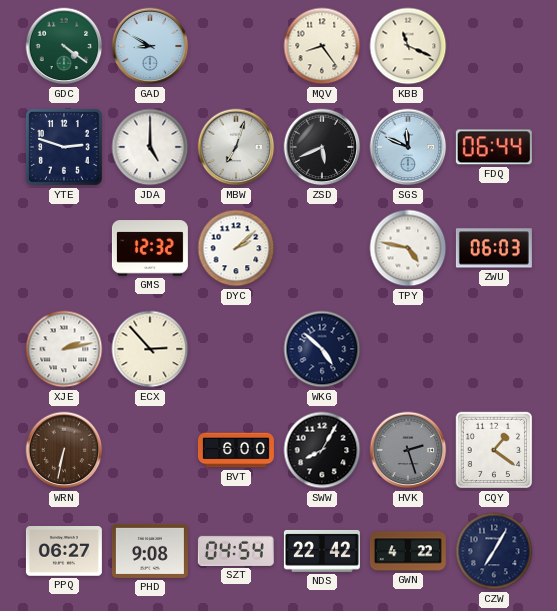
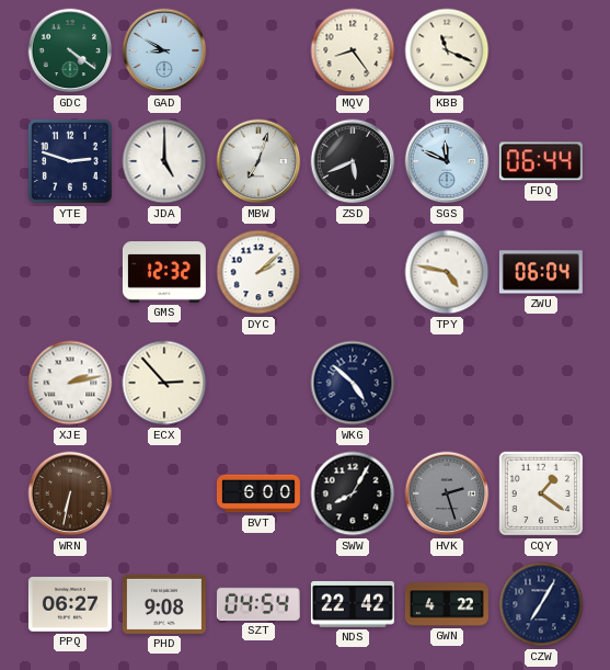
ZWU: 06:03 -> 06:04
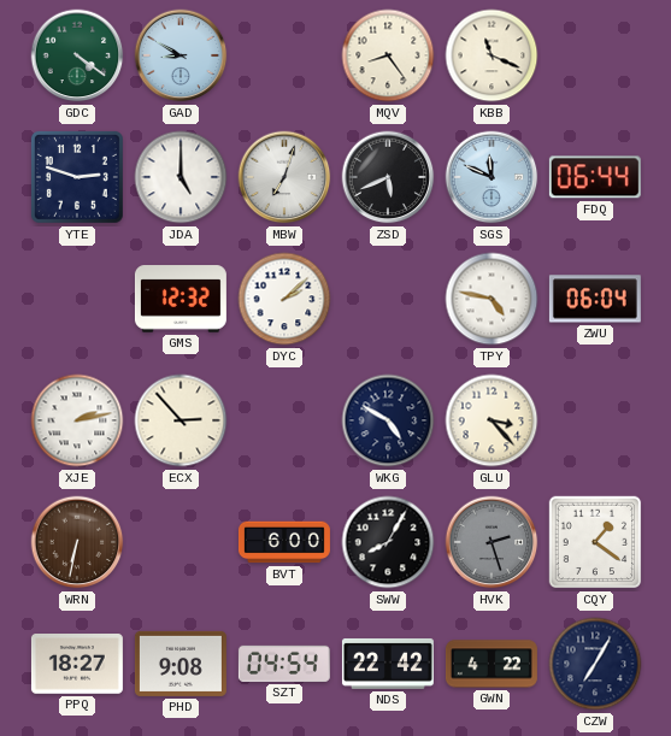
WKG: 4:52 -> 4:50
GLU: none -> 3:23
PPQ: 06:27 -> 18:27
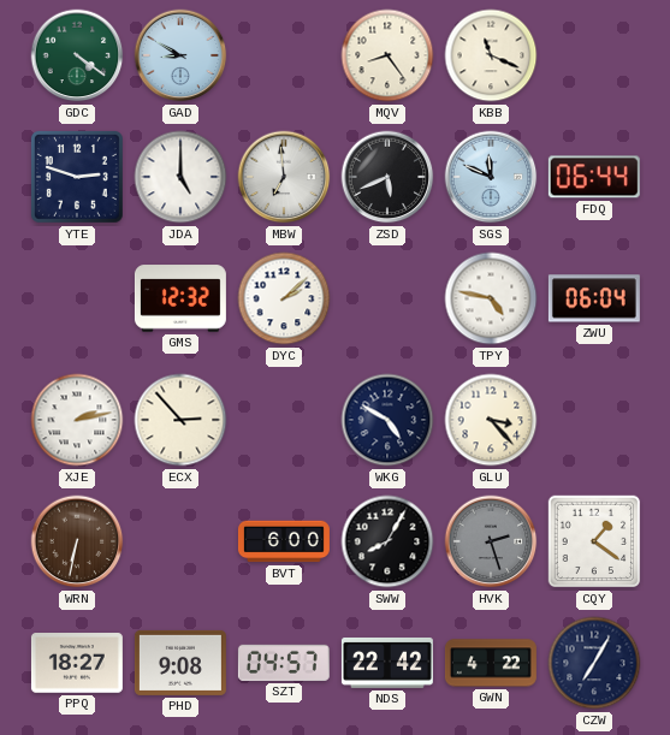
MBW: 7:03 -> 6:59
SZT: 04:54 -> 04:57
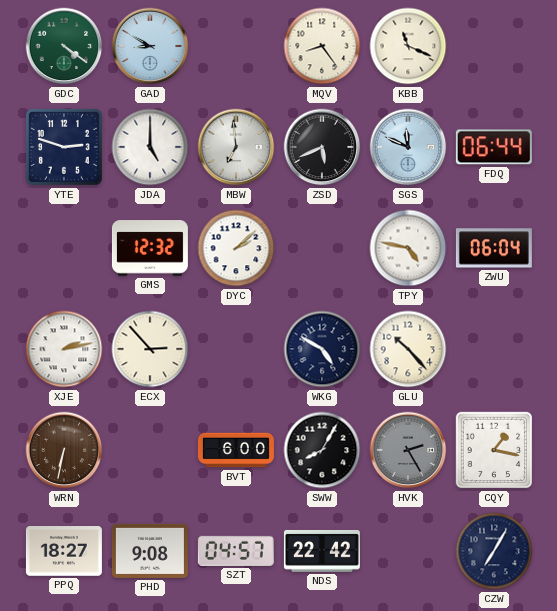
GLU: 3:23 -> 10:23
HVK: 2:27 -> 2:25
CQY: 1:21 -> 1:17
GWN: 4:22 -> none
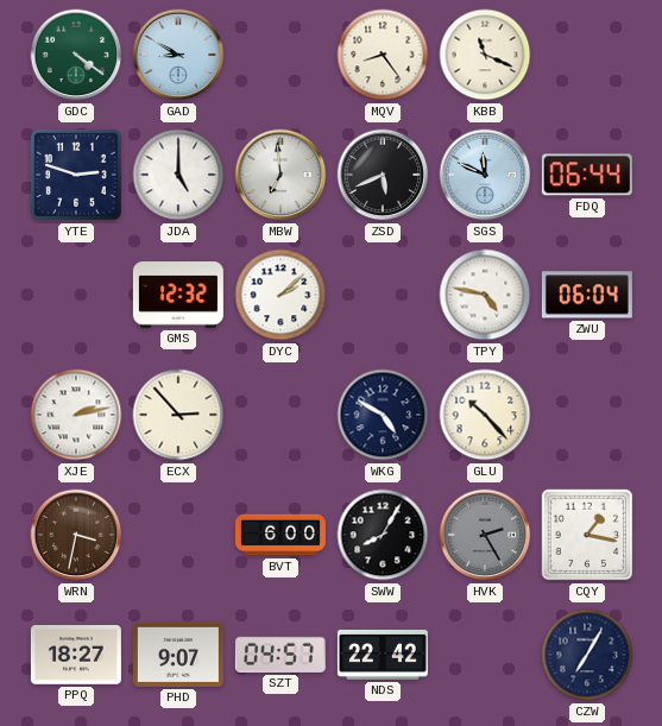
WRN: 6:32 -> 3:32
PHD: 9:08 -> 9:07
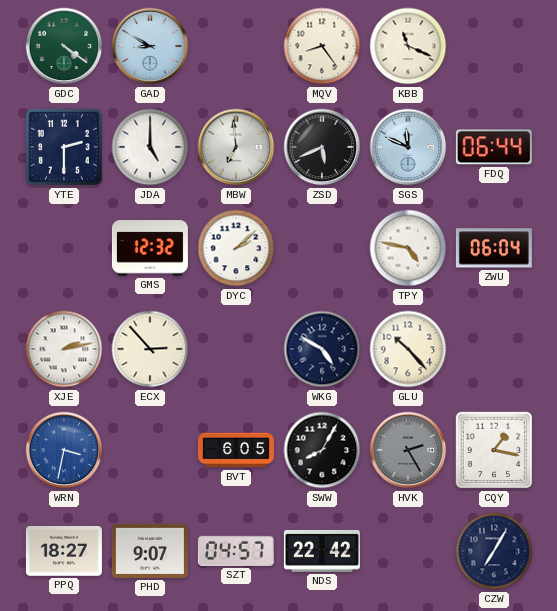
YTE: 2:48 -> 2:30
WRN dial: brown -> blue
BVT: 6:00 -> 6:05
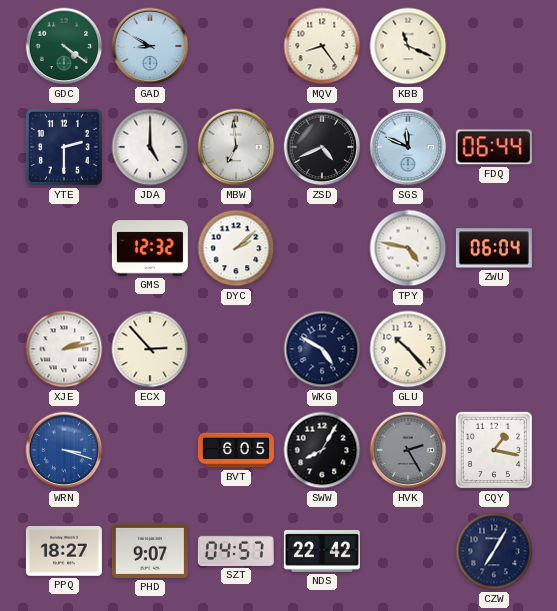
ZSD: 5:41 -> 4:41
WRN: 3:32 -> 3:18
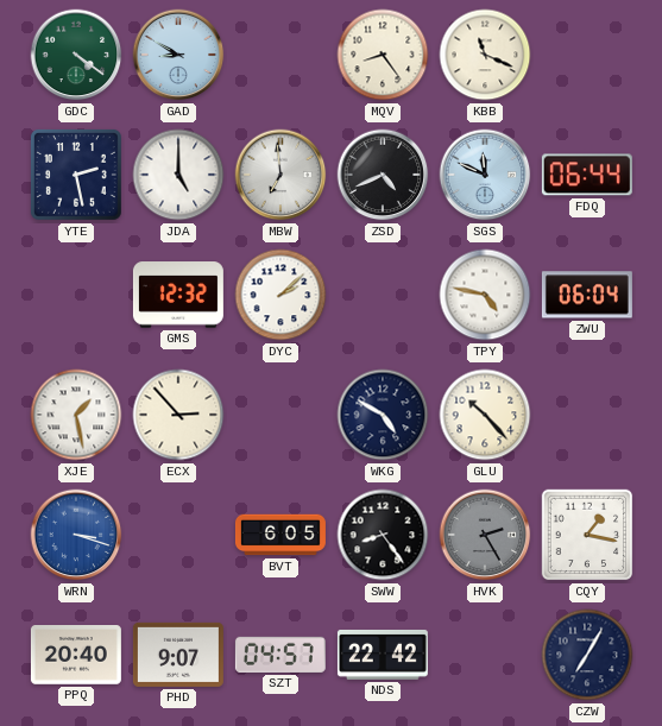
YTE: 2:30 -> 2:28
XJE: 2:13 -> 1:28
SWW: 8:05 -> 8:24
PPQ: 18:27 -> 20:40
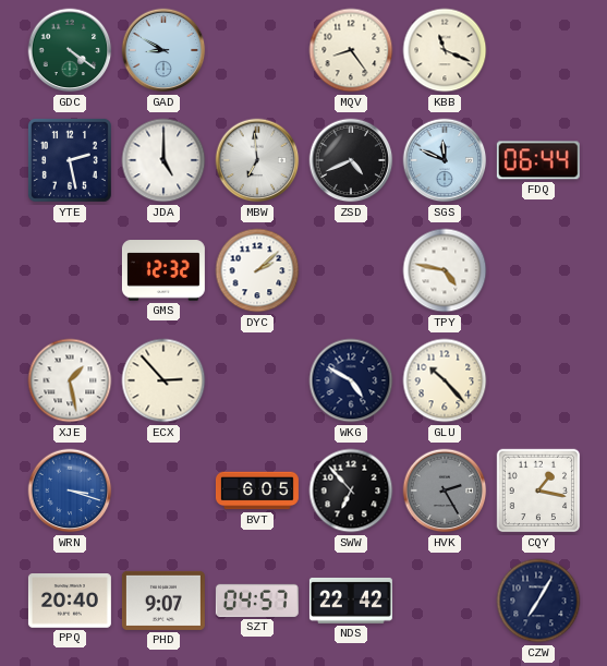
ZWU: 06:04 -> none
SWW: 8:24 -> 6:53
